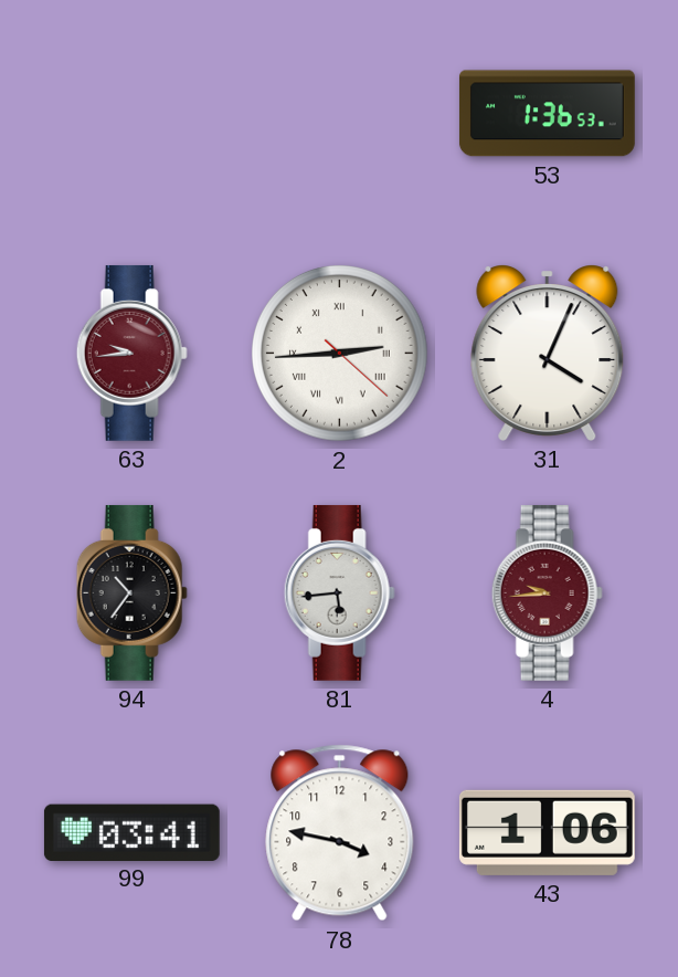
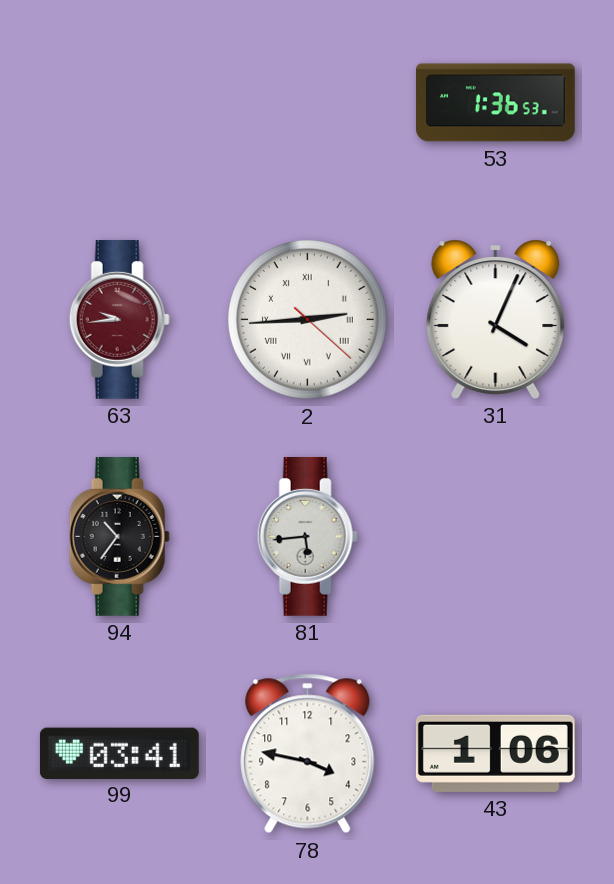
4: 9:44 -> none
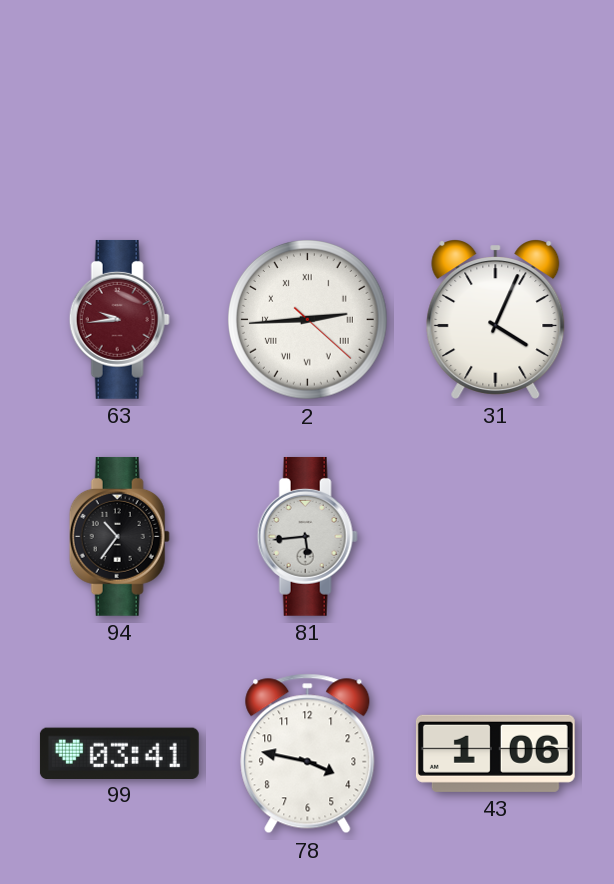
53: 1:36 -> none
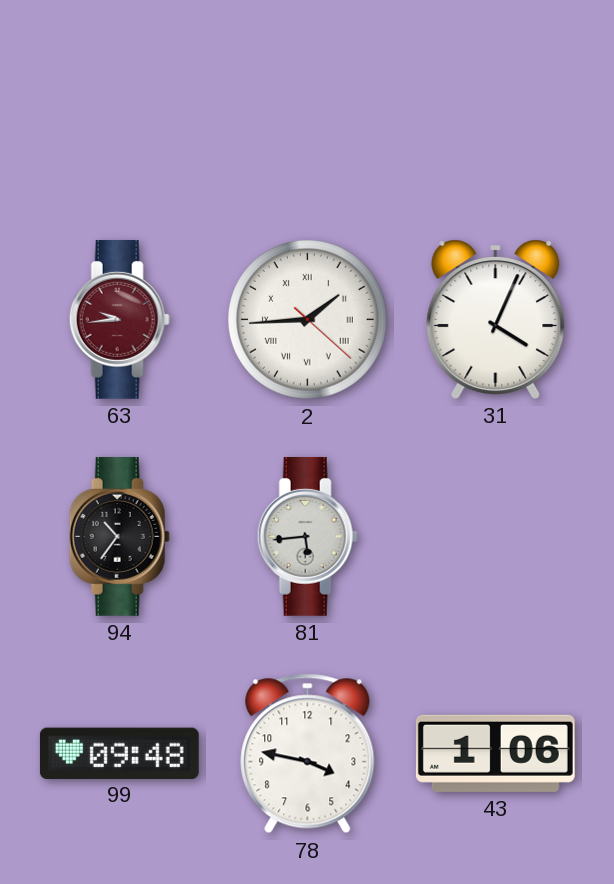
2: 2:44 -> 1:44
99: 03:41 -> 09:48
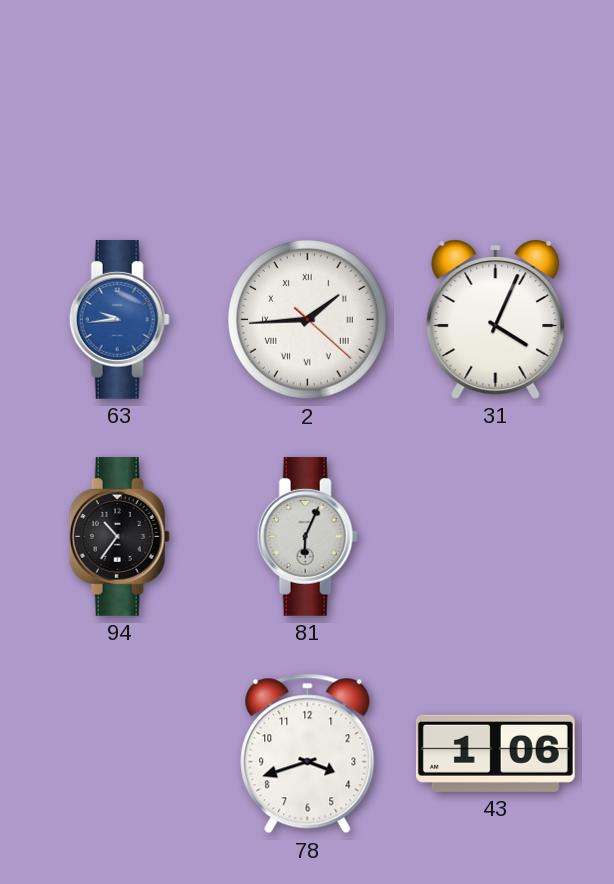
63 dial: burgundy -> blue
81: 5:44 -> 6:04
99: 09:48 -> none
78: 3:47 -> 3:42
